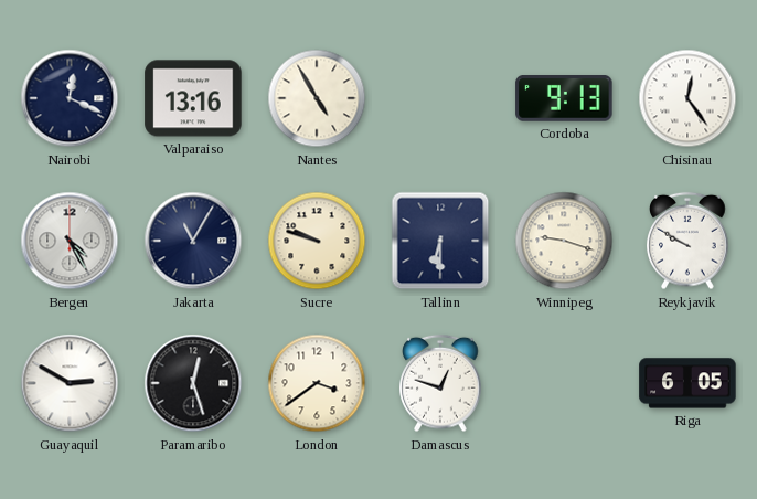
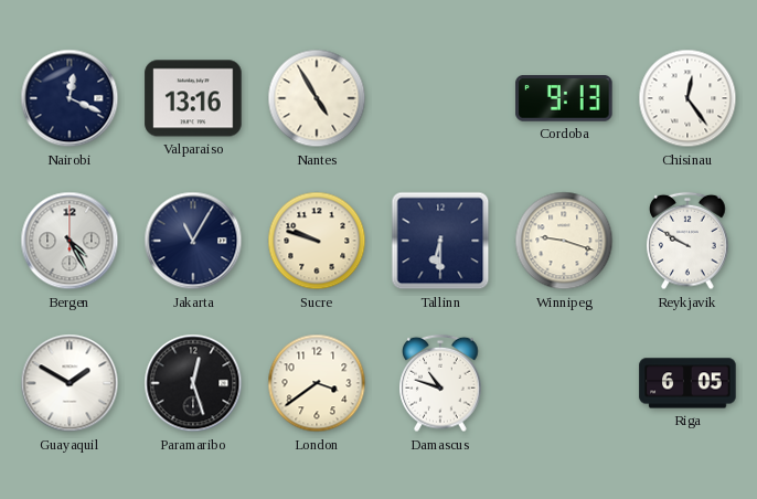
Guayaquil: 2:50 -> 1:50
Damascus: 12:48 -> 10:48
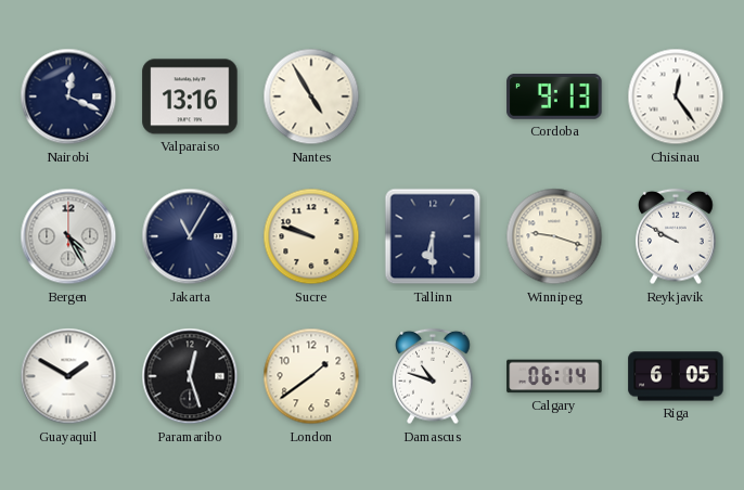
London: 3:39 -> 1:39
Calgary: none -> 06:14
